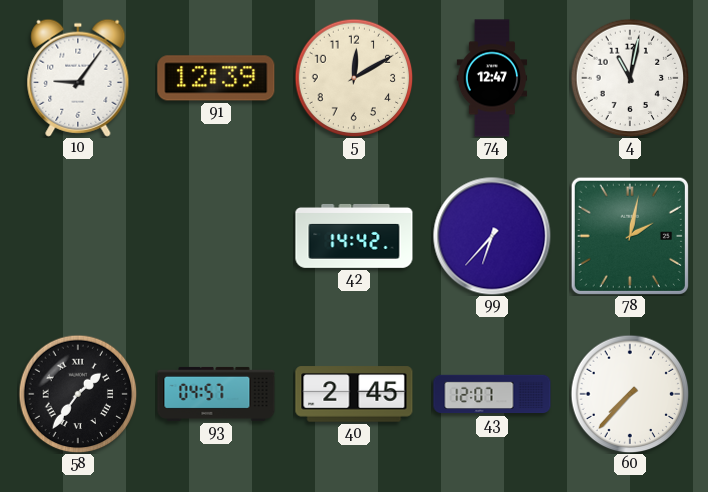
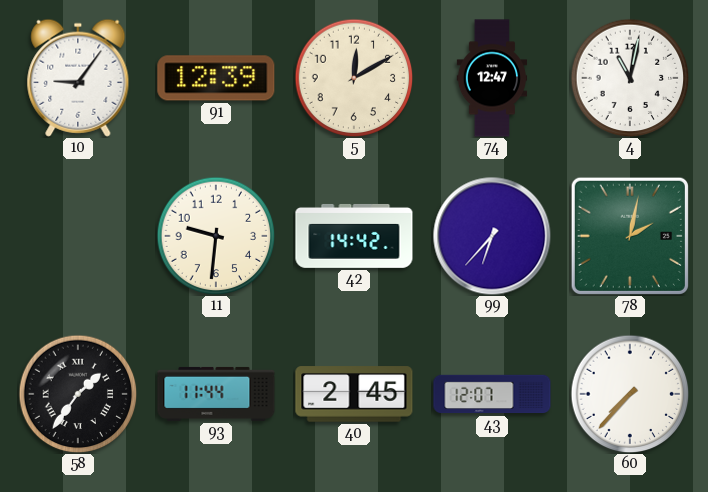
11: none -> 9:31
93: 04:57 -> 11:44
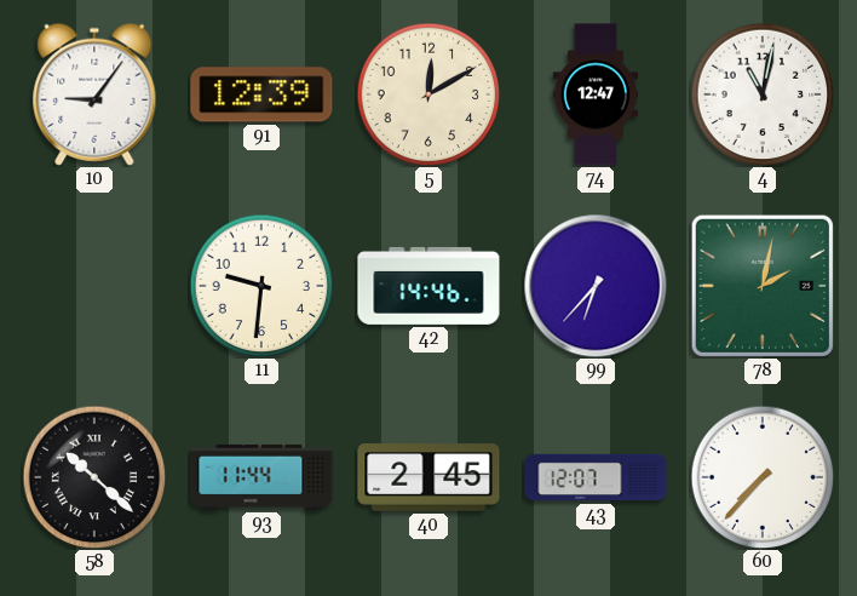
42: 14:42 -> 14:46
58: 1:36 -> 10:22
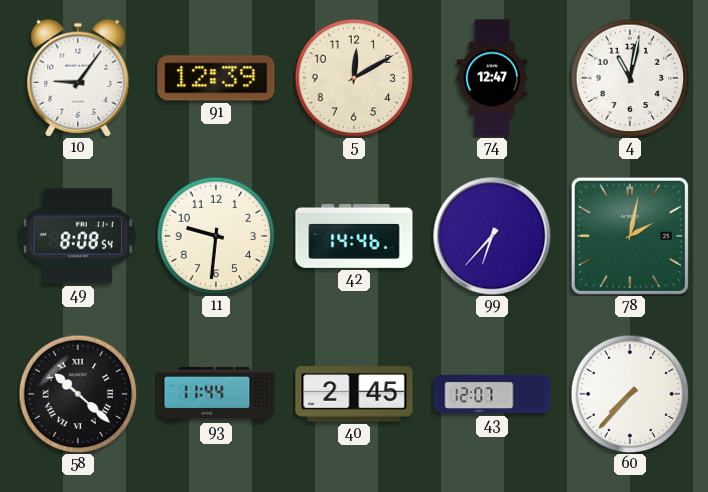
49: none -> 8:08
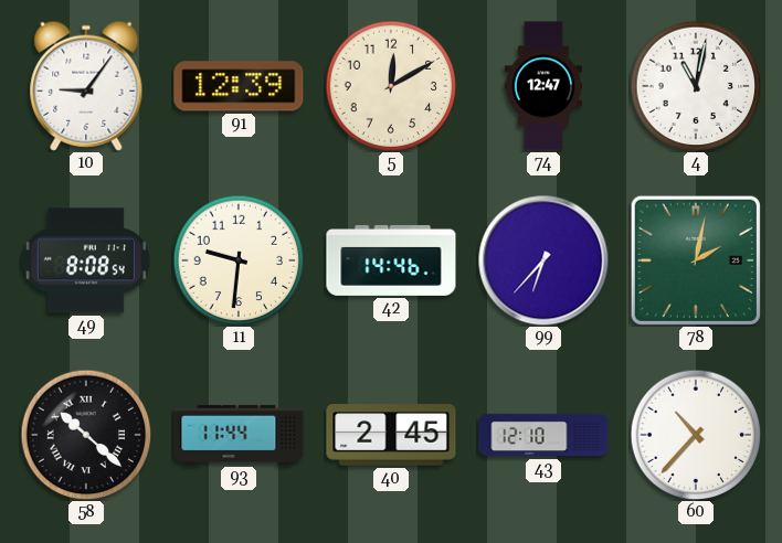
43: 12:07 -> 12:10
60: 7:37 -> 10:37
